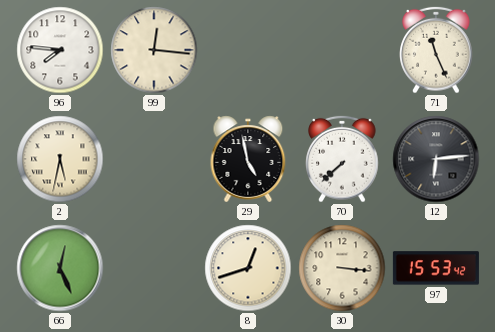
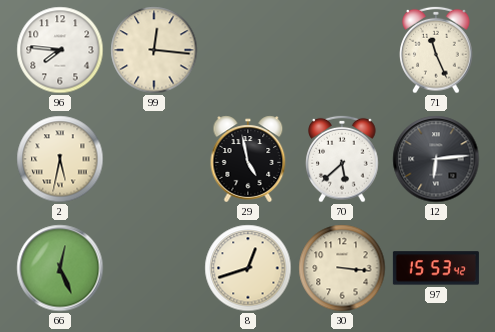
70: 7:38 -> 5:38
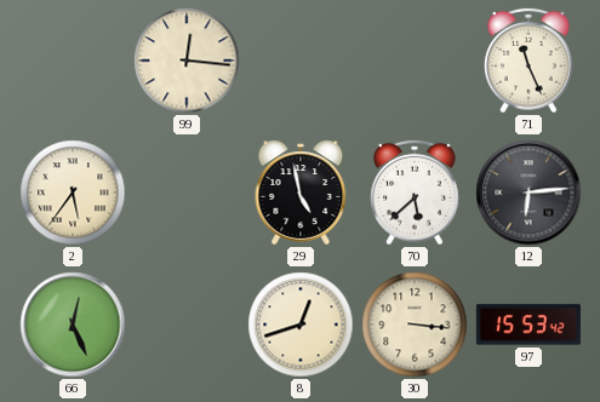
96: 7:46 -> none
2: 5:32 -> 5:36
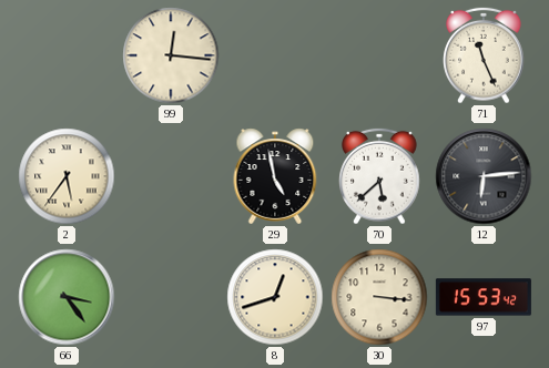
66: 12:26 -> 3:24
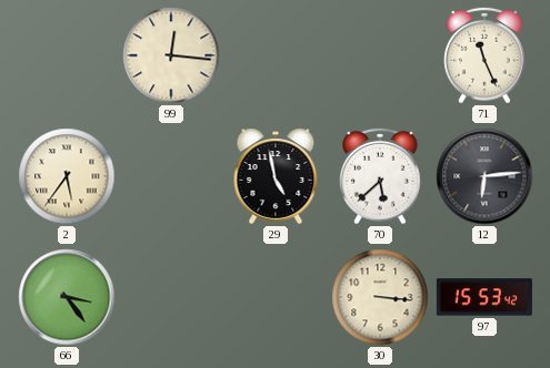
8: 12:42 -> none
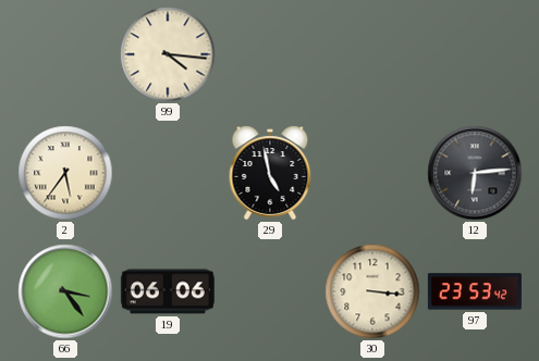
99: 12:16 -> 4:16
71: 11:26 -> none
70: 5:38 -> none
19: none -> 06:06
97: 15:53 -> 23:53
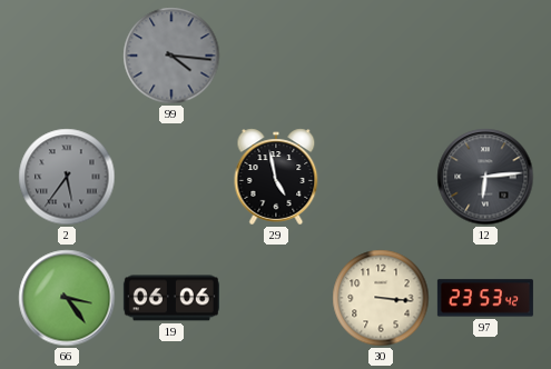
99 dial: cream -> grey
2 dial: cream -> grey
